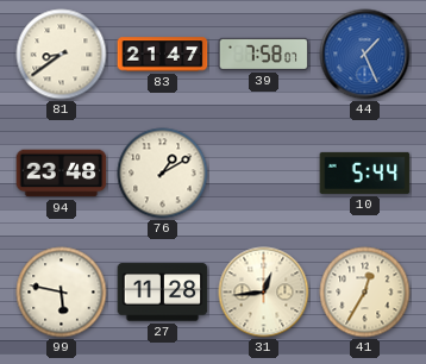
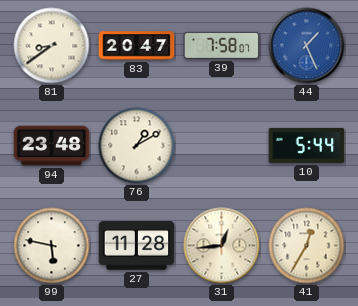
83: 21:47 -> 20:47
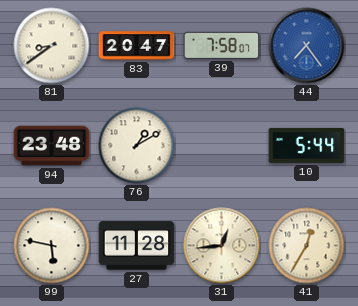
44: 1:26 -> 7:24
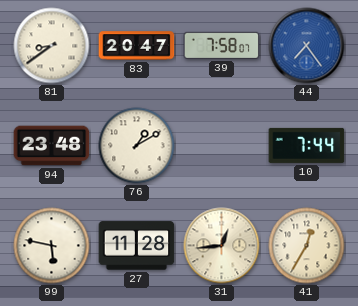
10: 5:44 -> 7:44
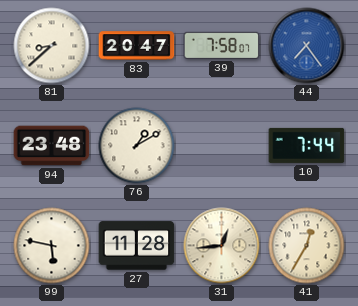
81: 8:39 -> 8:38
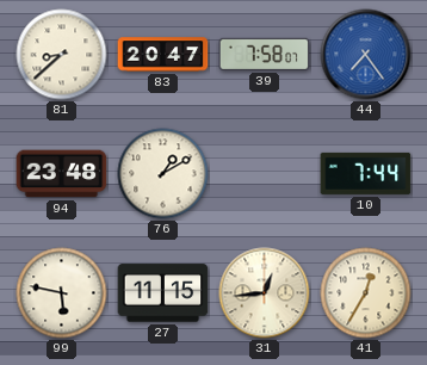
27: 11:28 -> 11:15
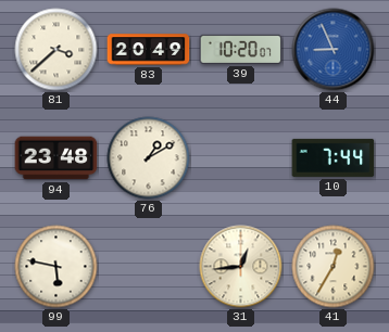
81: 8:38 -> 3:38
83: 20:47 -> 20:49
39: 7:58 -> 10:20
44: 7:24 -> 8:56
27: 11:15 -> none
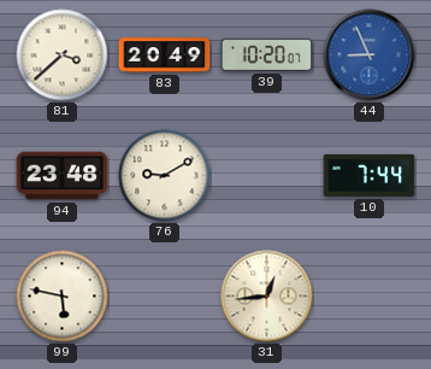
76: 1:10 -> 9:10
41: 12:35 -> none
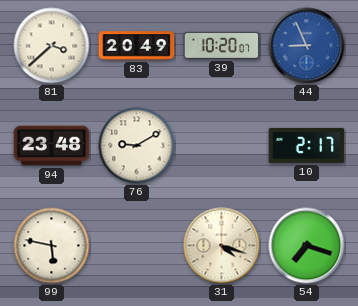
10: 7:44 -> 2:17
31: 12:44 -> 4:18
54: none -> 7:18
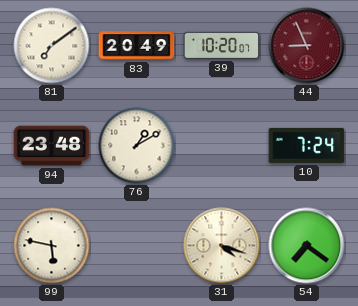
81: 3:38 -> 7:09
44 dial: blue -> burgundy
76: 9:10 -> 1:10
10: 2:17 -> 7:24
54: 7:18 -> 7:21
